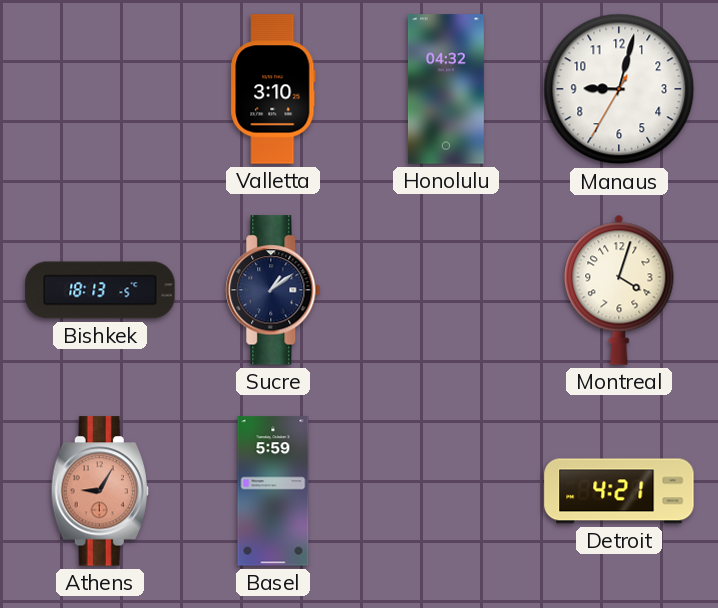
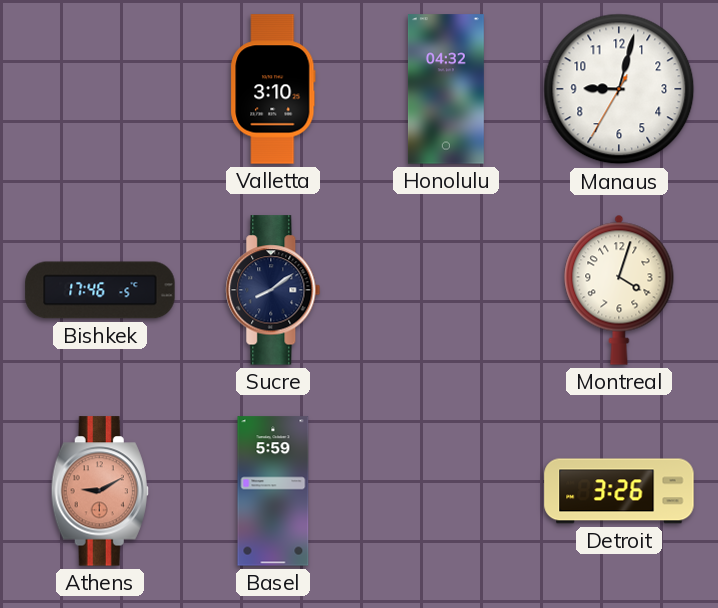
Bishkek: 18:13 -> 17:46
Sucre: 1:09 -> 8:09
Athens: 9:05 -> 9:10
Detroit: 4:21 -> 3:26
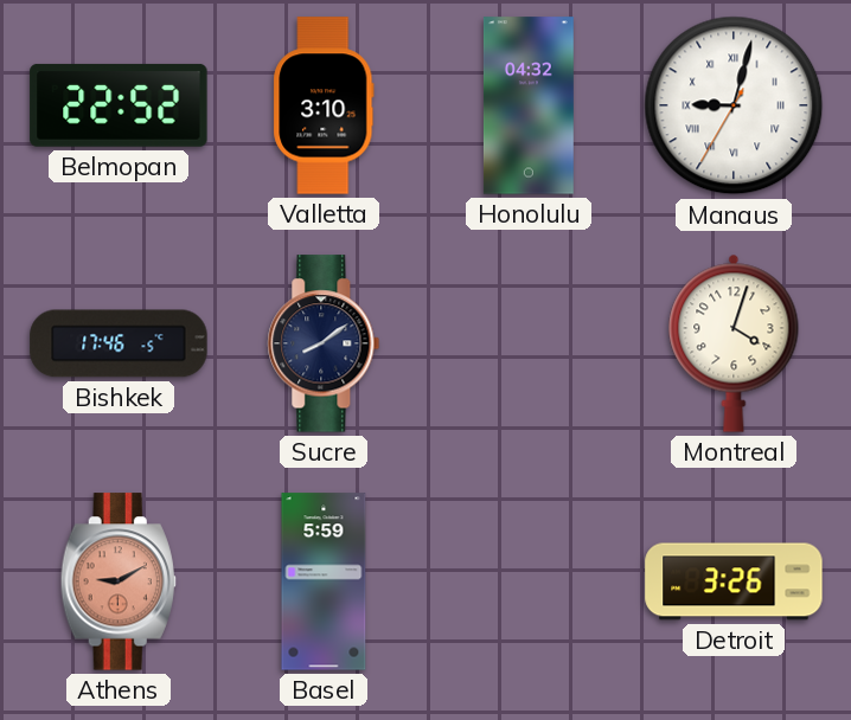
Belmopan: none -> 22:52
Manaus numerals: Arabic -> Roman
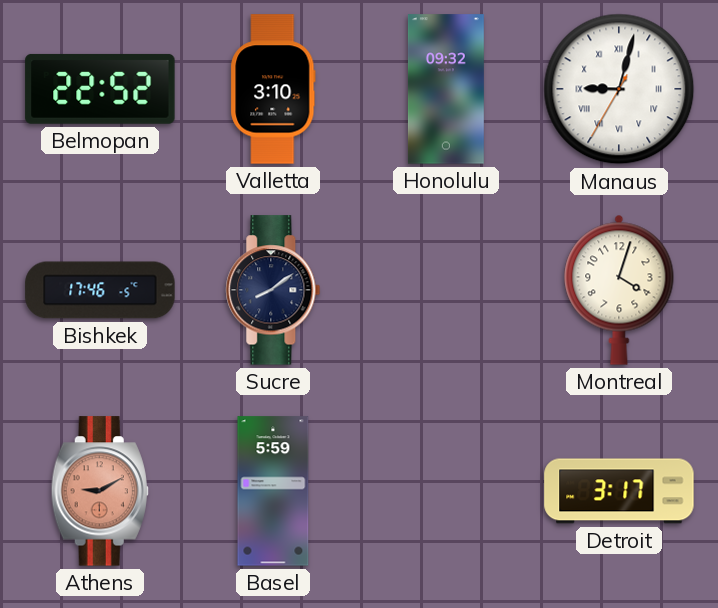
Honolulu: 04:32 -> 09:32
Detroit: 3:26 -> 3:17
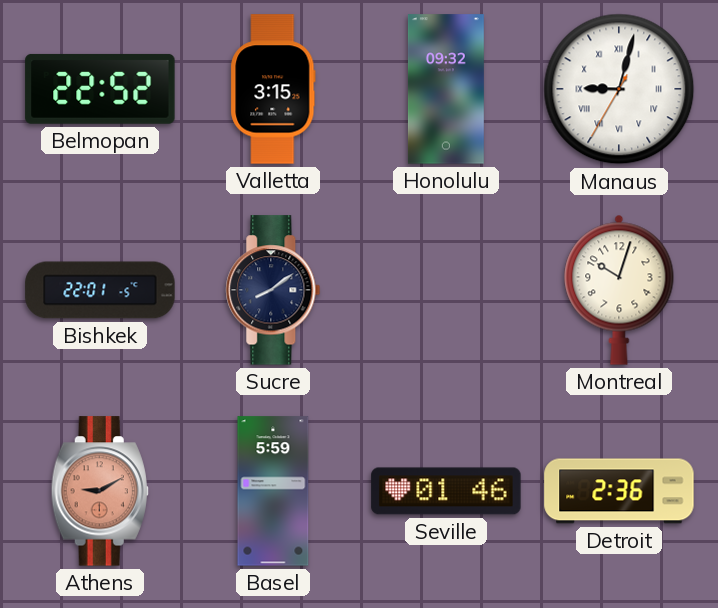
Valletta: 3:10 -> 3:15
Bishkek: 17:46 -> 22:01
Montreal: 4:03 -> 10:03
Seville: none -> 01:46
Detroit: 3:17 -> 2:36
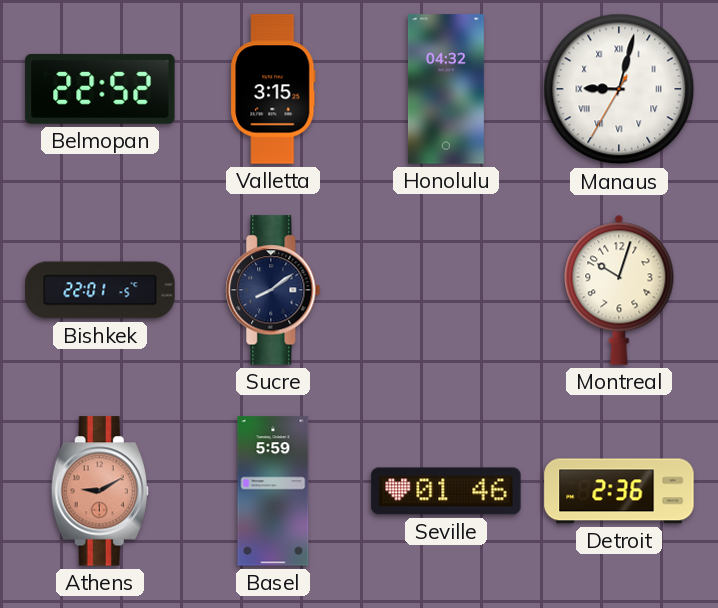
Honolulu: 09:32 -> 04:32
